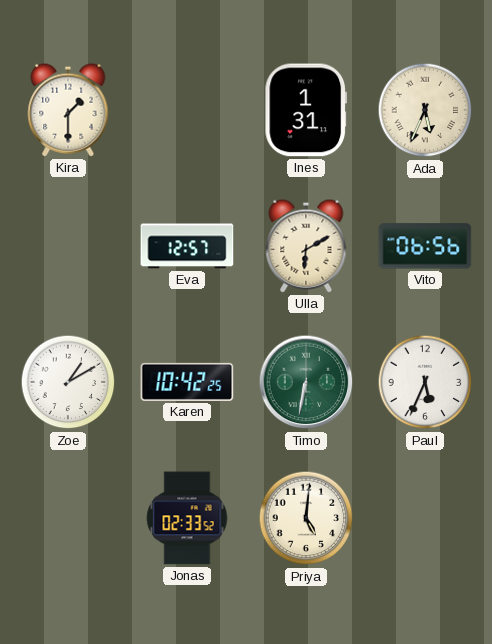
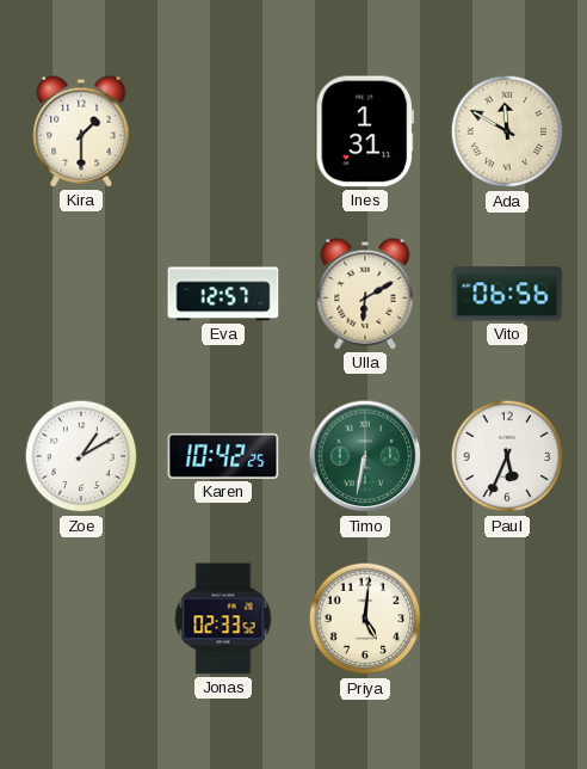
Ada: 5:34 -> 11:50
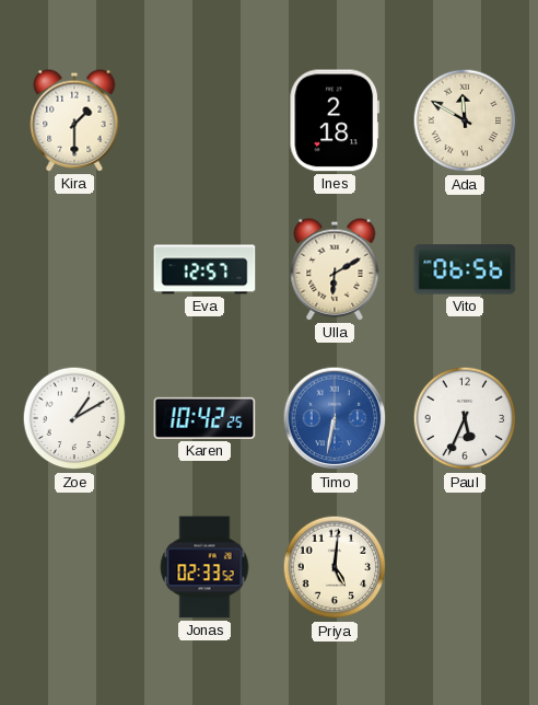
Ines: 1:31 -> 2:18
Timo dial: green -> blue
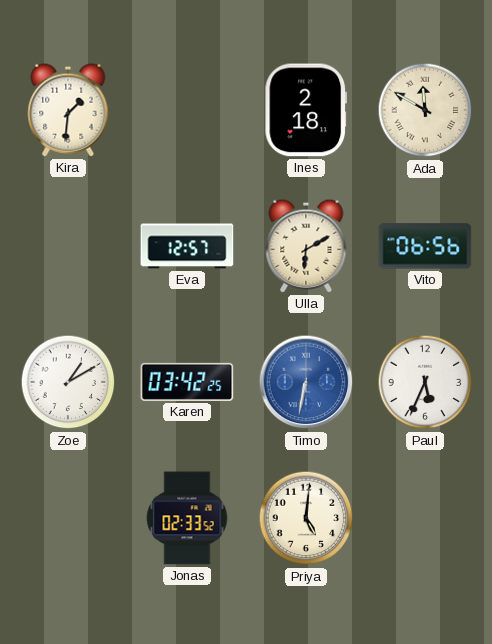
Kira: 1:30 -> 1:31
Karen: 10:42 -> 03:42
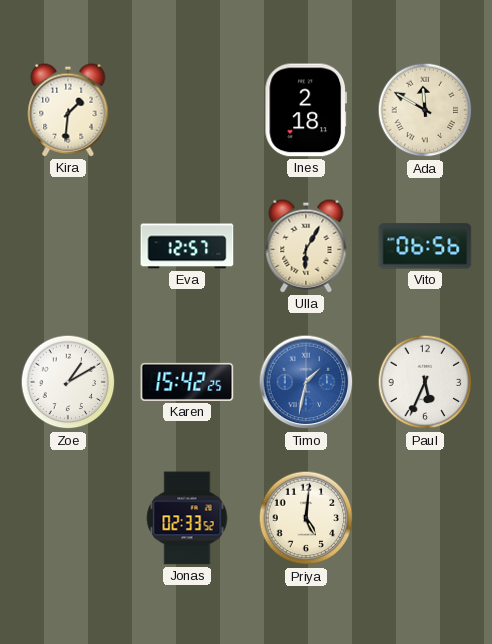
Ulla: 6:10 -> 6:05
Karen: 03:42 -> 15:42
Timo: 6:32 -> 1:32
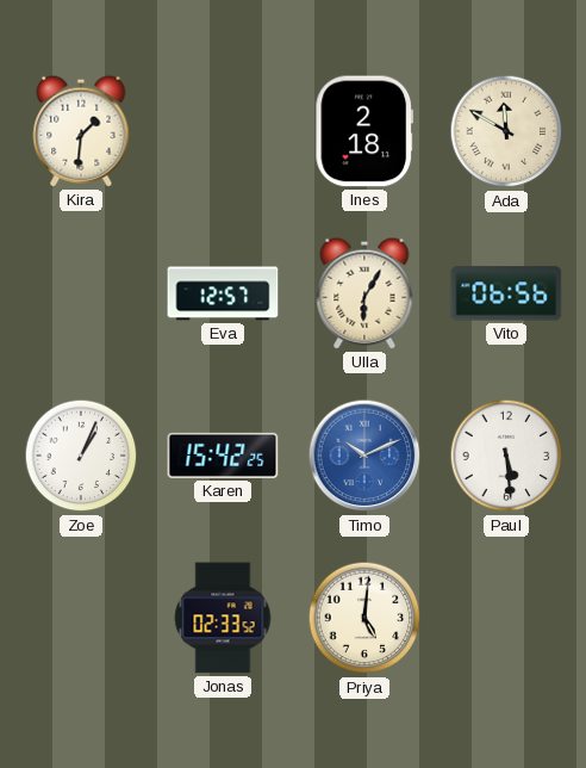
Zoe: 1:10 -> 1:04
Timo: 1:32 -> 10:11
Paul: 5:34 -> 5:29
